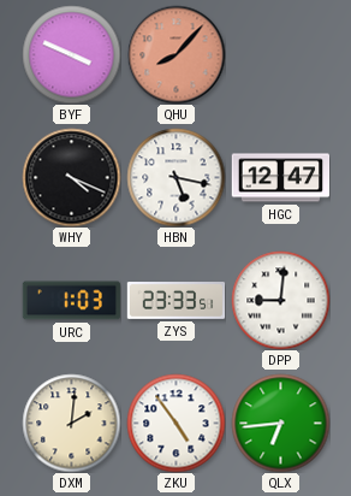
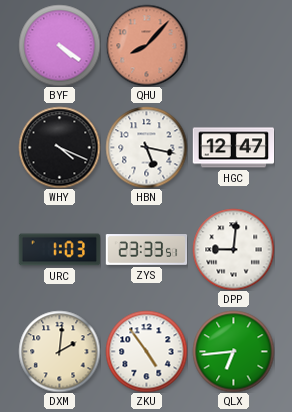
BYF: 3:49 -> 4:21
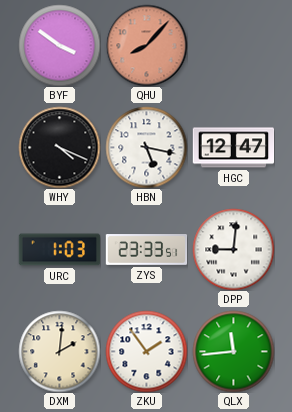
BYF: 4:21 -> 3:51
ZKU: 4:54 -> 1:54
QLX: 6:44 -> 11:44
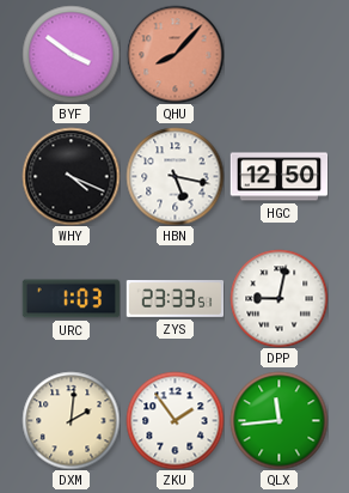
HGC: 12:47 -> 12:50
DPP: 9:01 -> 9:02
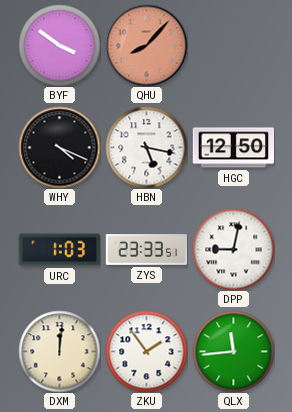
DXM: 2:01 -> 12:01
